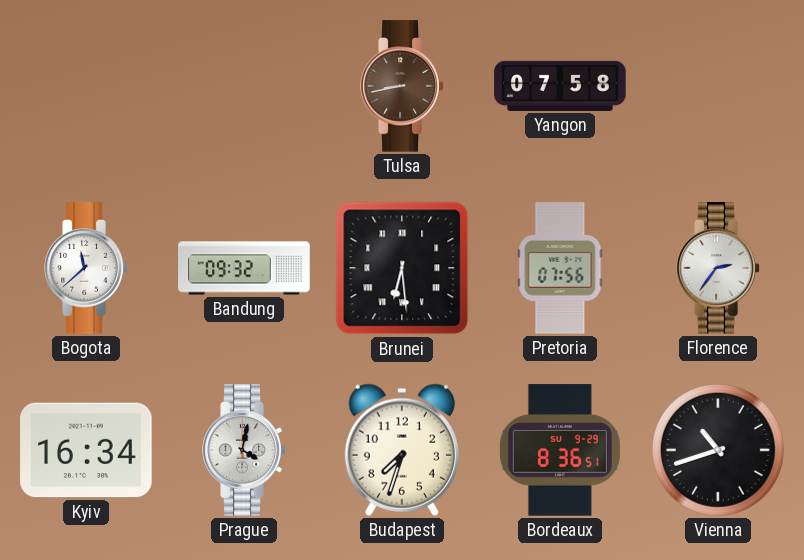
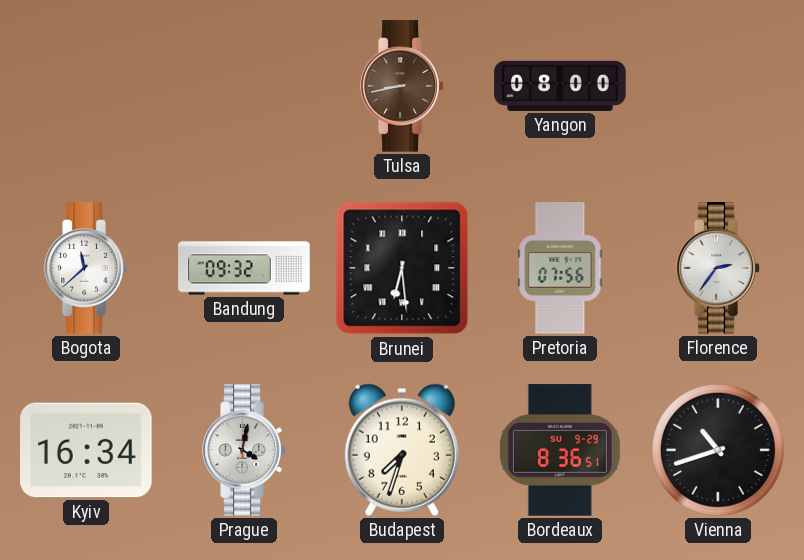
Yangon: 07:58 -> 08:00
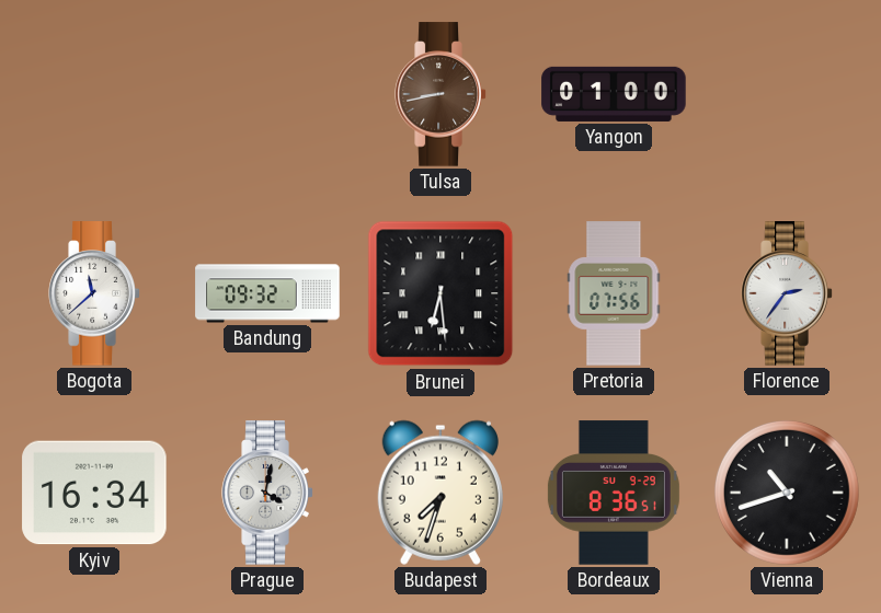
Yangon: 08:00 -> 01:00
